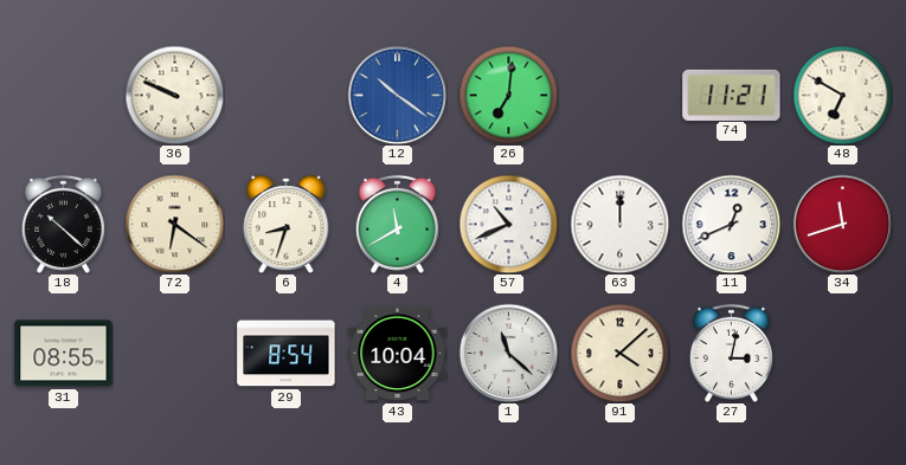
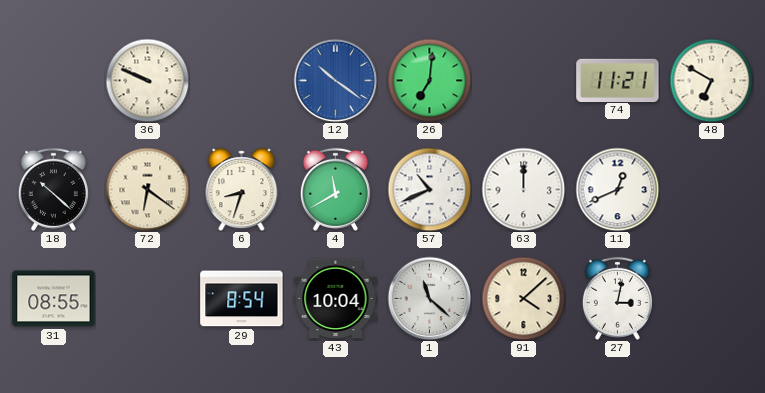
34: 11:42 -> none
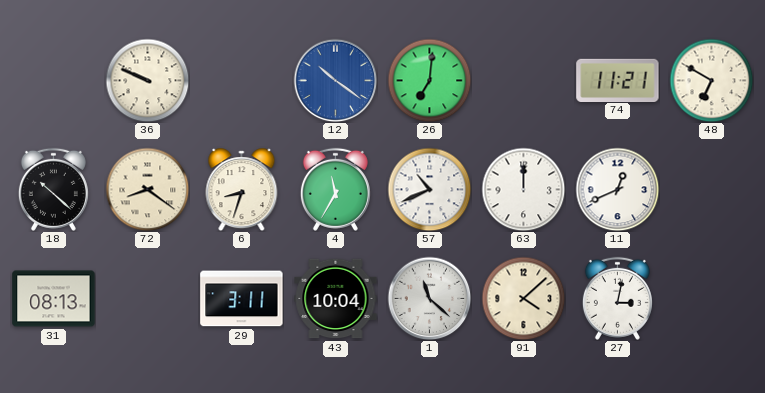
72: 6:21 -> 8:21
4: 11:40 -> 11:35
31: 08:55 -> 08:13
29: 8:54 -> 3:11
